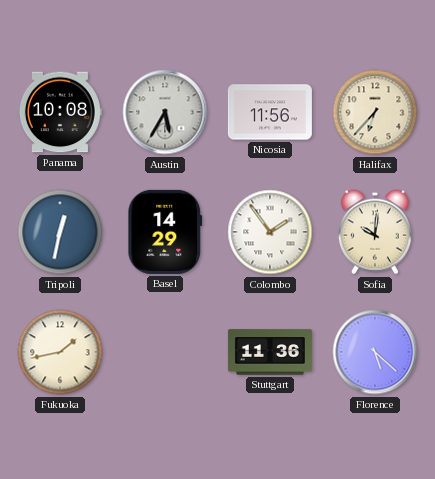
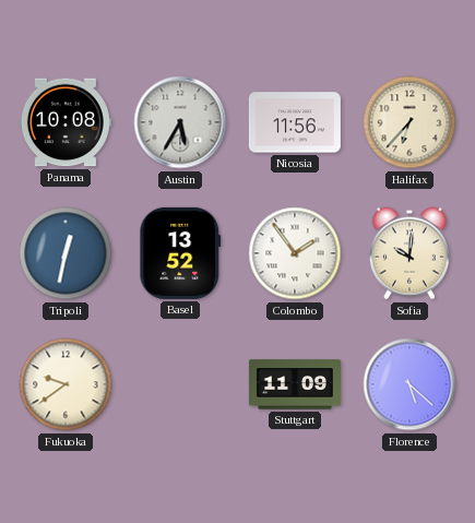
Basel: 14:29 -> 13:52
Fukuoka: 1:43 -> 9:39
Stuttgart: 11:36 -> 11:09
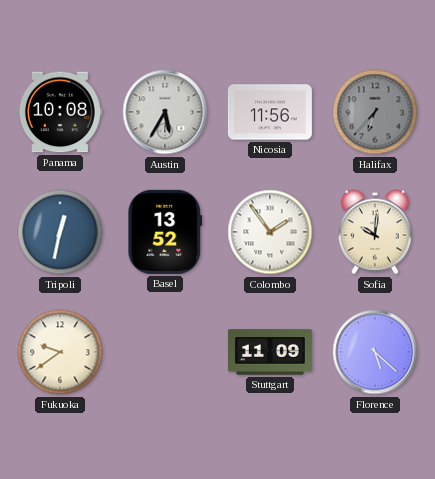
Halifax dial: cream -> grey
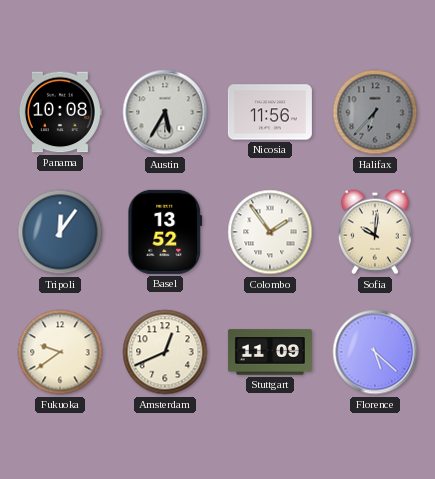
Tripoli: 12:32 -> 12:06
Amsterdam: none -> 12:41
